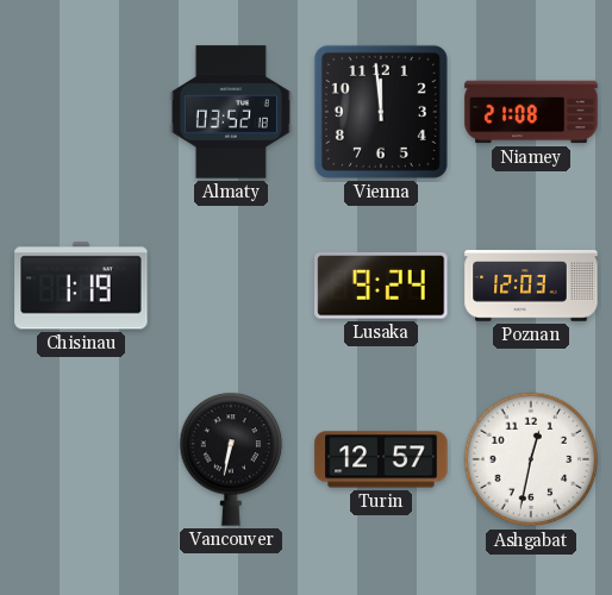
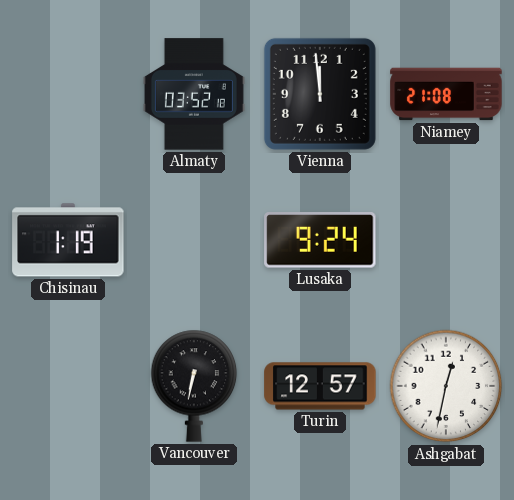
Poznan: 12:03 -> none
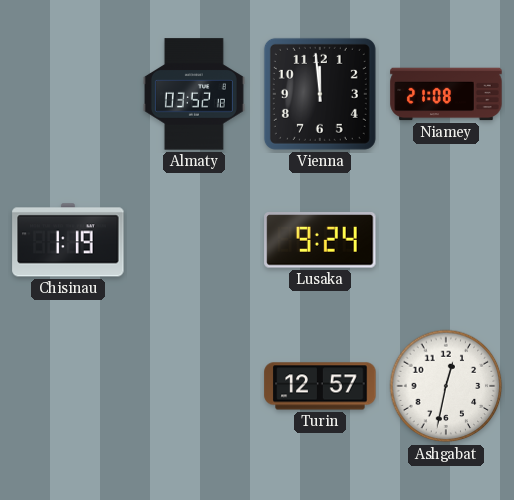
Vancouver: 6:32 -> none
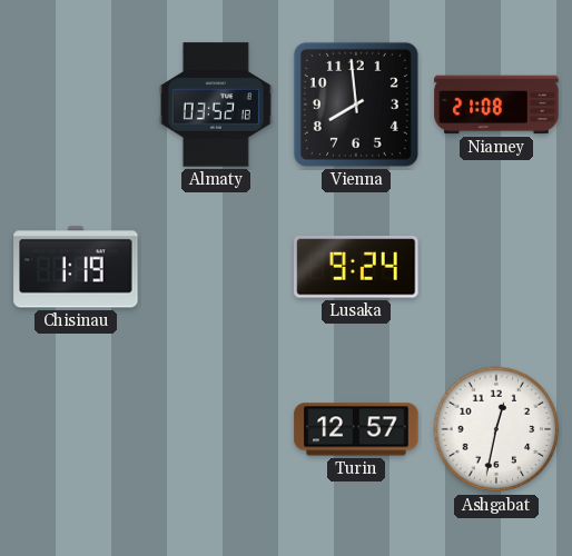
Vienna: 11:59 -> 7:59
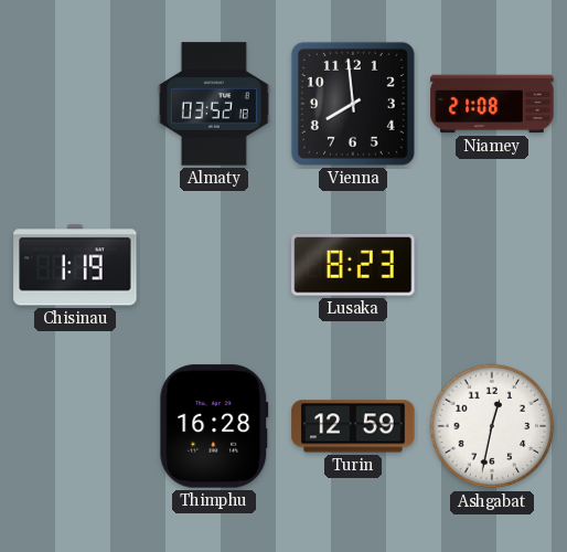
Lusaka: 9:24 -> 8:23
Thimphu: none -> 16:28
Turin: 12:57 -> 12:59
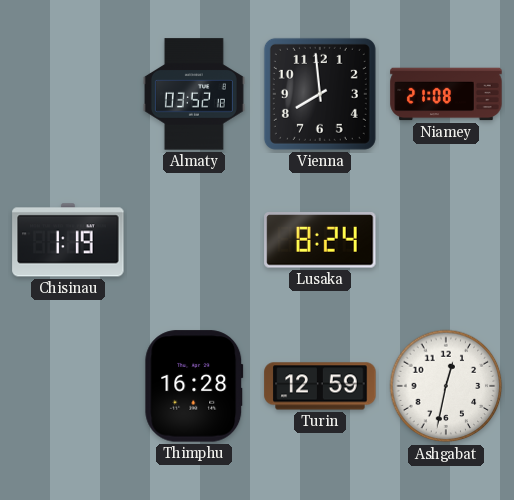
Lusaka: 8:23 -> 8:24
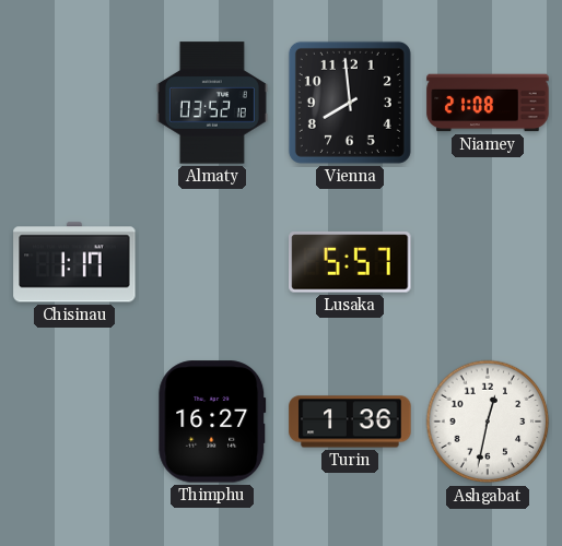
Chisinau: 1:19 -> 1:17
Lusaka: 8:24 -> 5:57
Thimphu: 16:28 -> 16:27
Turin: 12:59 -> 1:36
